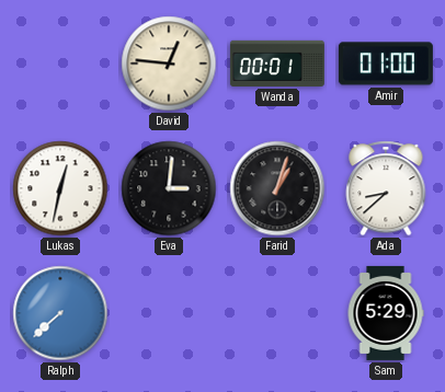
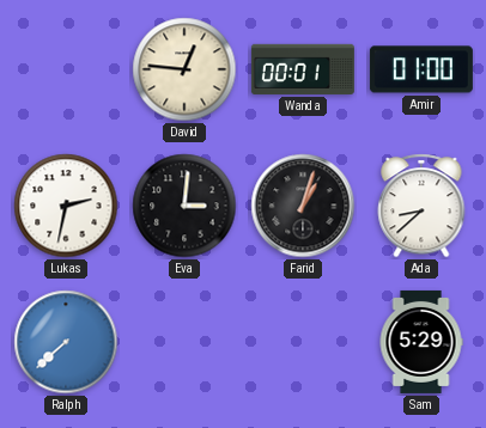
Lukas: 12:32 -> 2:32
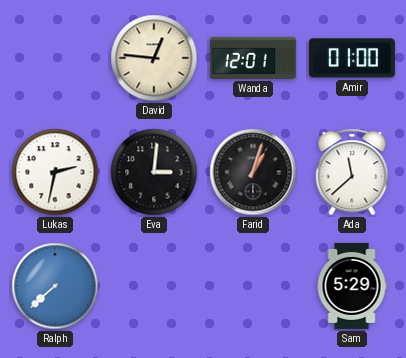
Wanda: 00:01 -> 12:01
Ada: 8:38 -> 11:38
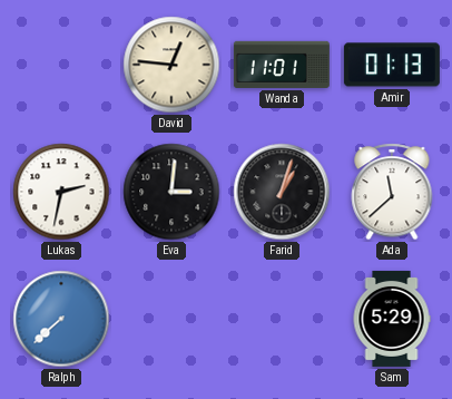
Wanda: 12:01 -> 11:01
Amir: 01:00 -> 01:13
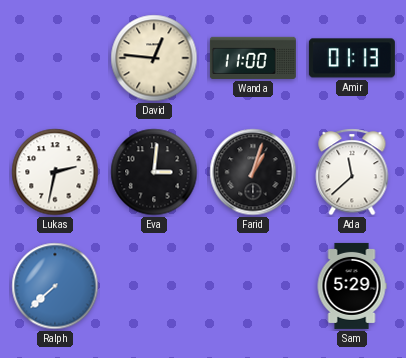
Wanda: 11:01 -> 11:00
